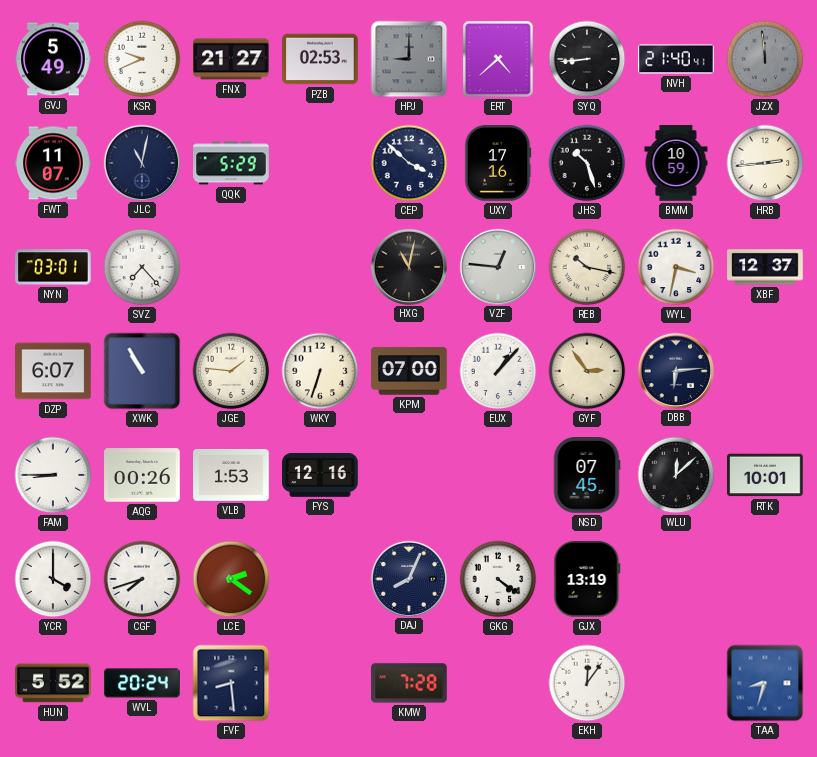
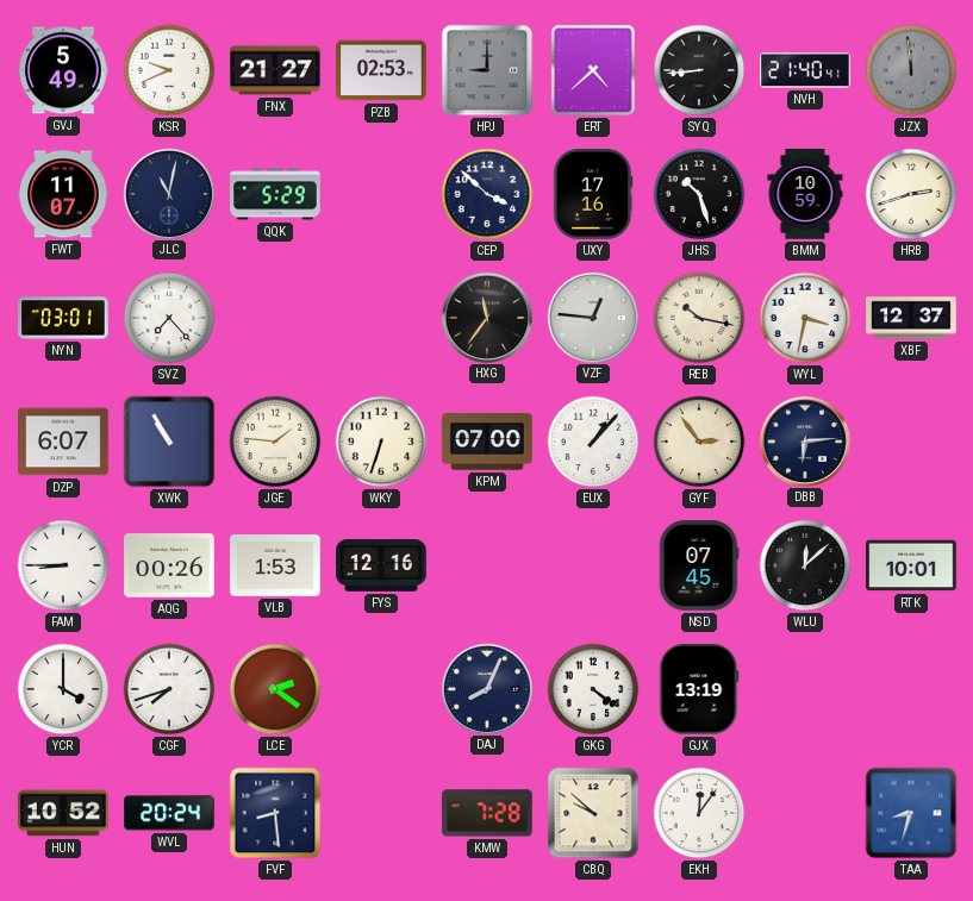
HRB: 2:44 -> 2:42
HXG: 11:02 -> 11:36
HUN: 5:52 -> 10:52
CBQ: none -> 9:52
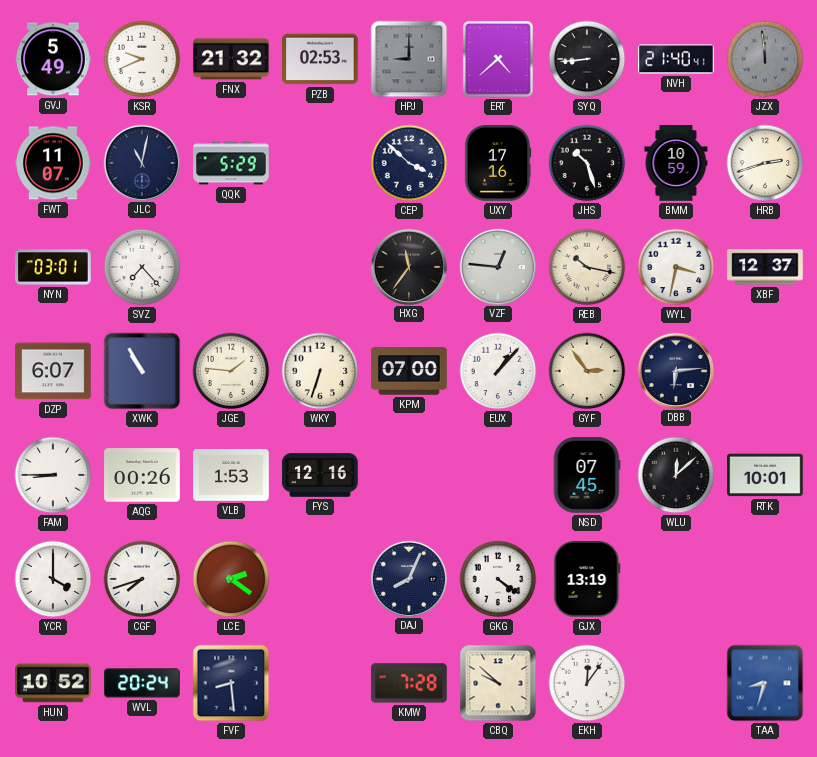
FNX: 21:27 -> 21:32
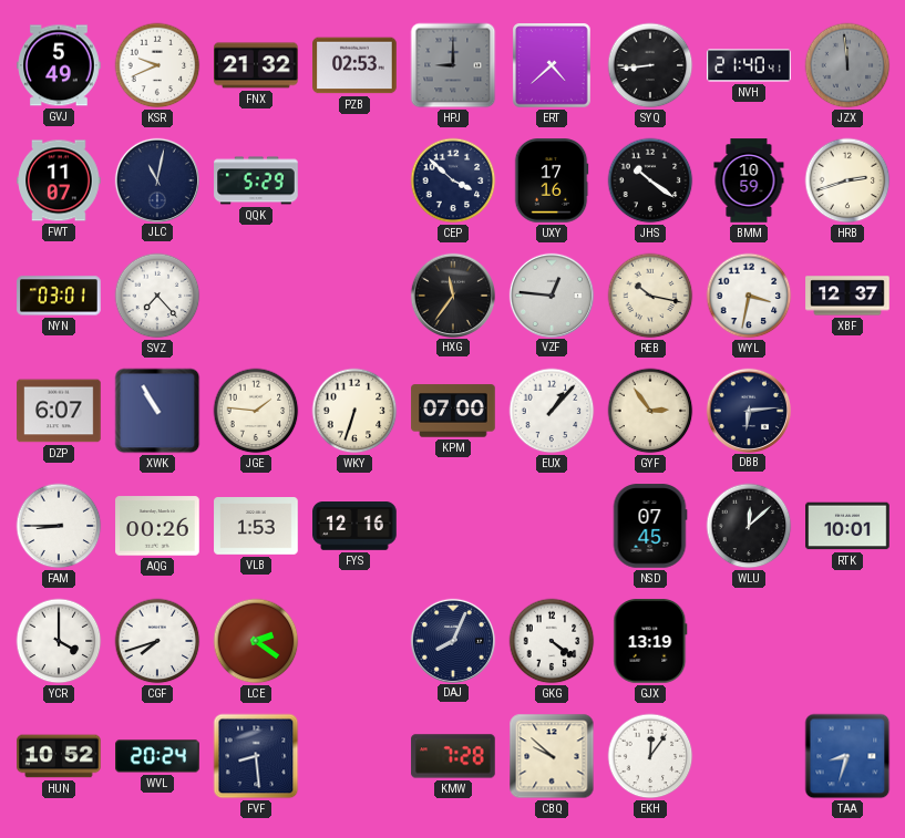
JHS: 10:27 -> 10:21
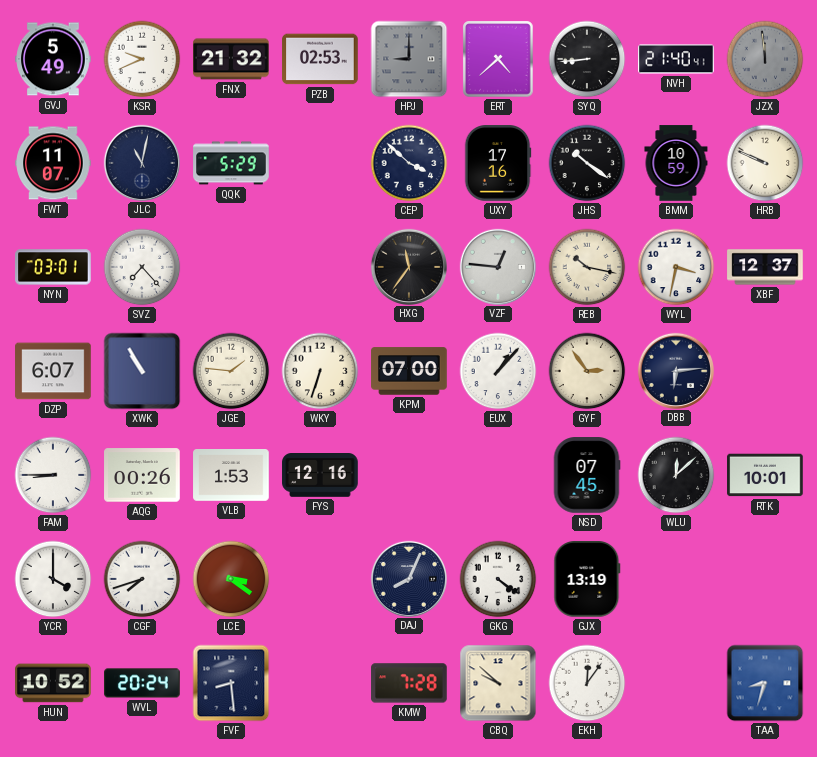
HRB: 2:42 -> 9:49
LCE: 2:21 -> 3:21
